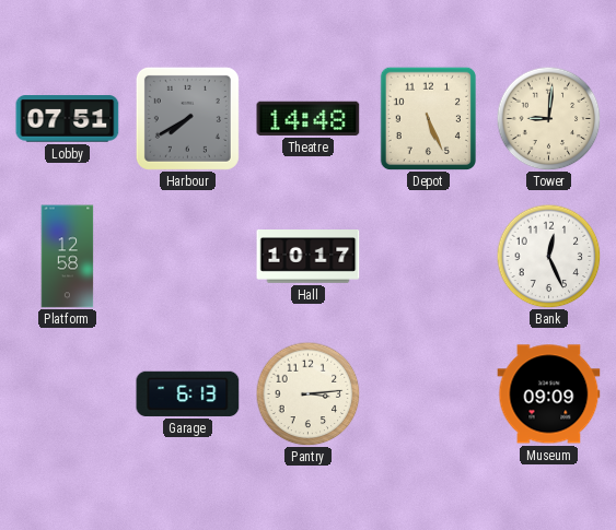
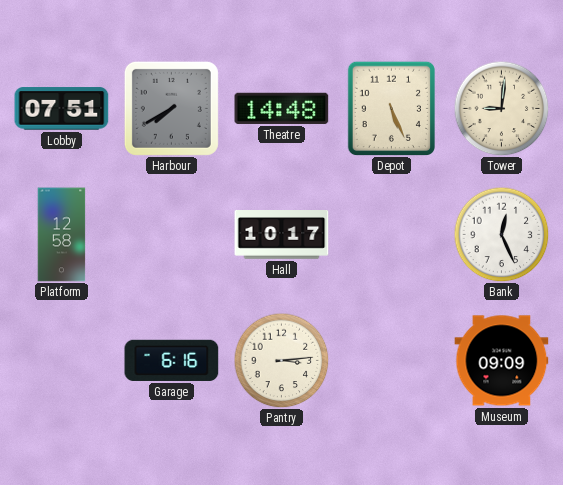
Garage: 6:13 -> 6:16
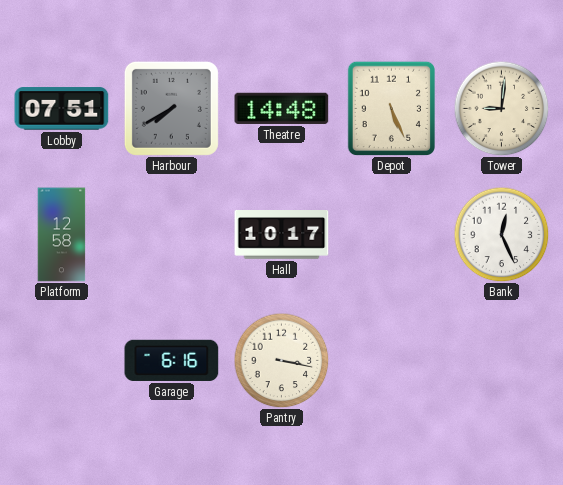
Pantry: 3:14 -> 3:17
Museum: 09:09 -> none
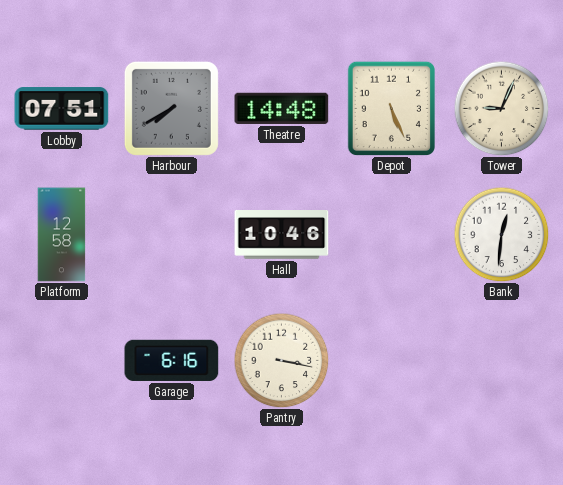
Tower: 9:01 -> 9:04
Hall: 10:17 -> 10:46
Bank: 12:26 -> 12:31
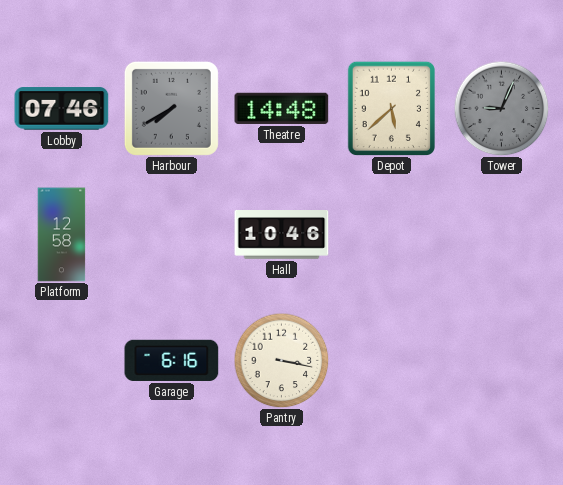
Lobby: 07:51 -> 07:46
Depot: 5:26 -> 5:38
Tower dial: cream -> grey
Bank: 12:31 -> none
